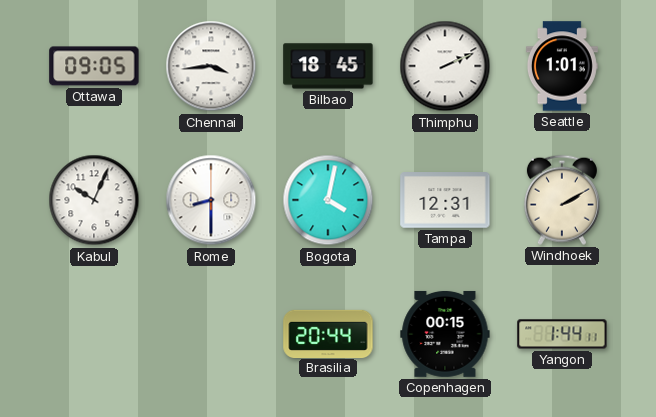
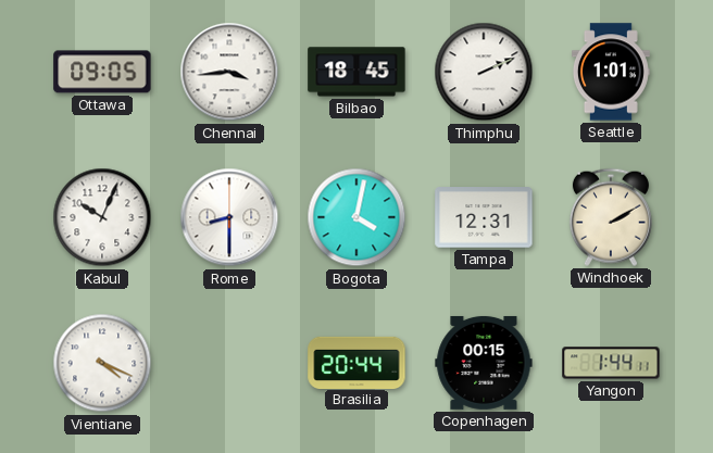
Vientiane: none -> 4:19
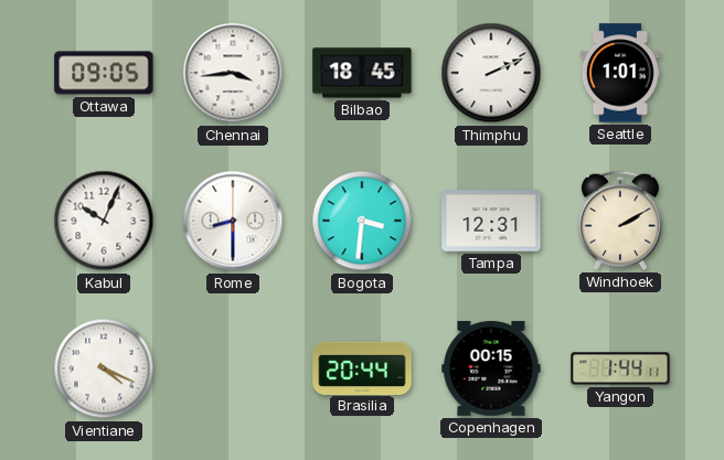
Bogota: 4:02 -> 3:31
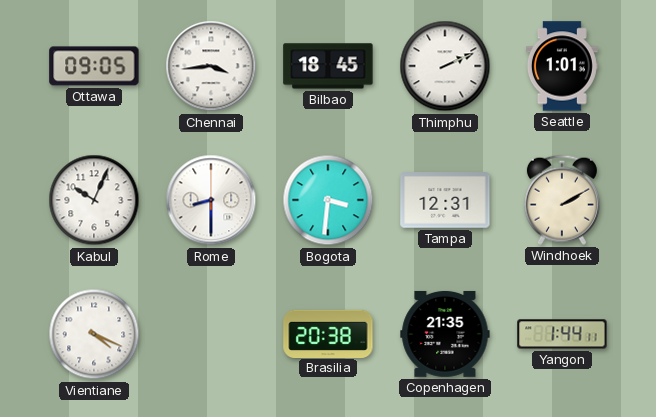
Brasilia: 20:44 -> 20:38
Copenhagen: 00:15 -> 21:35
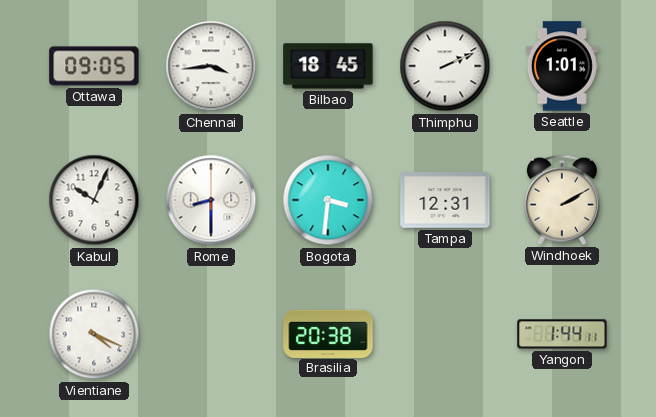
Copenhagen: 21:35 -> none
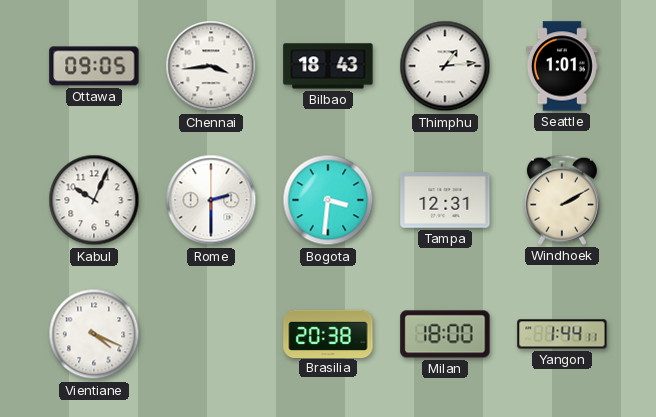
Bilbao: 18:45 -> 18:43
Thimphu: 2:11 -> 1:14
Rome: 8:30 -> 2:30
Milan: none -> 18:00
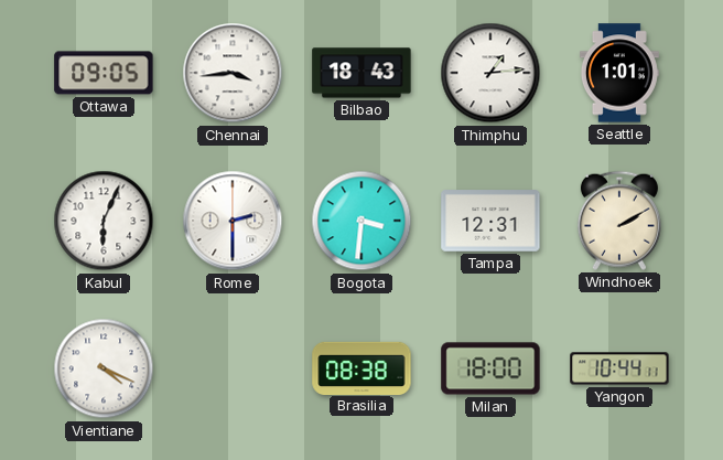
Kabul: 10:04 -> 6:04
Brasilia: 20:38 -> 08:38
Yangon: 1:44 -> 10:44
